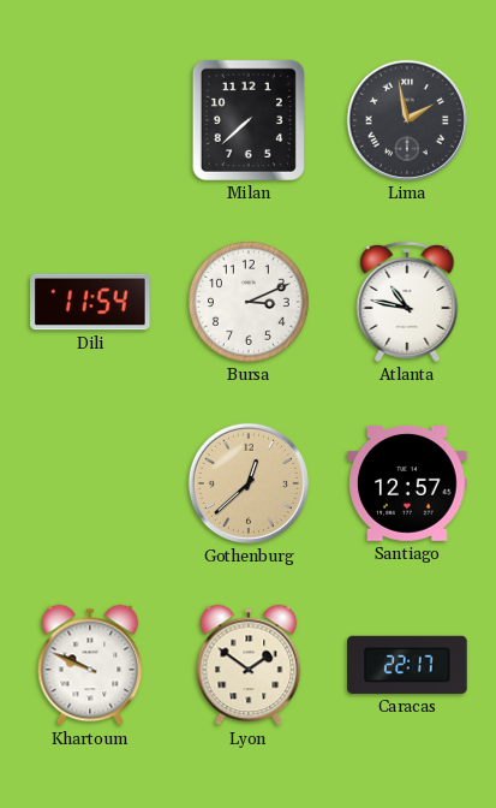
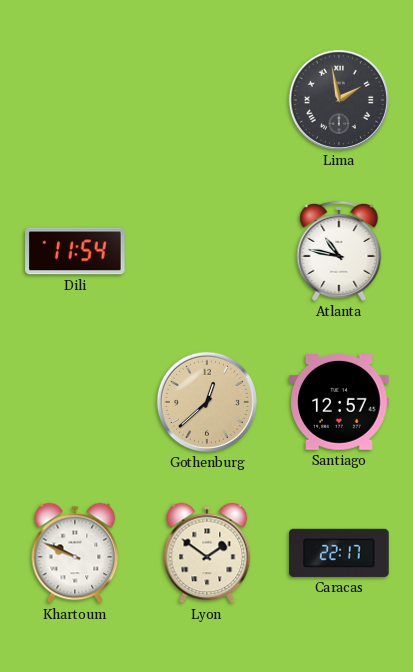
Milan: 7:38 -> none
Bursa: 3:11 -> none
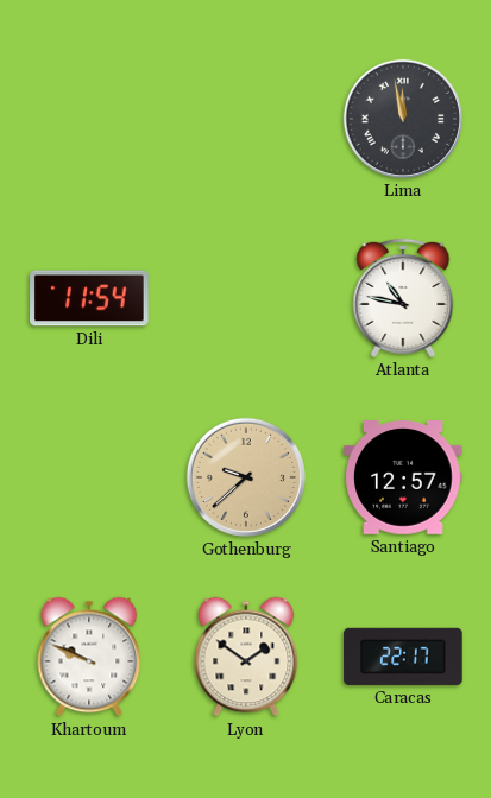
Lima: 1:58 -> 11:58
Gothenburg: 12:38 -> 9:38
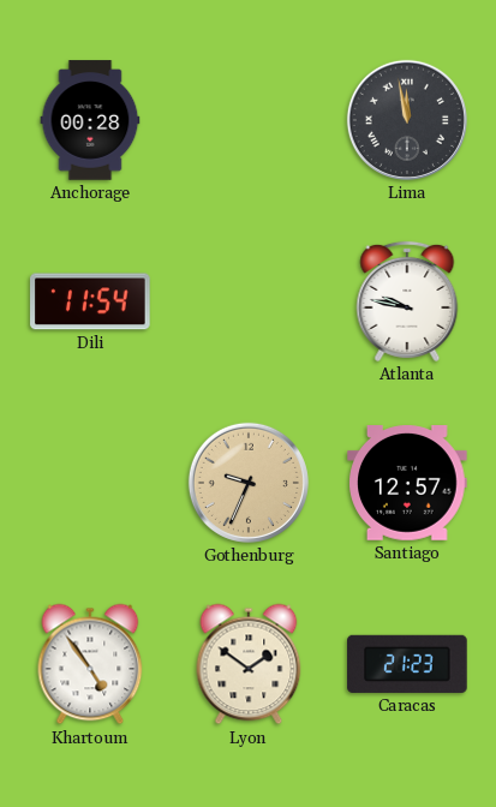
Anchorage: none -> 00:28
Atlanta: 10:47 -> 9:47
Gothenburg: 9:38 -> 9:34
Khartoum: 9:49 -> 4:54
Caracas: 22:17 -> 21:23
